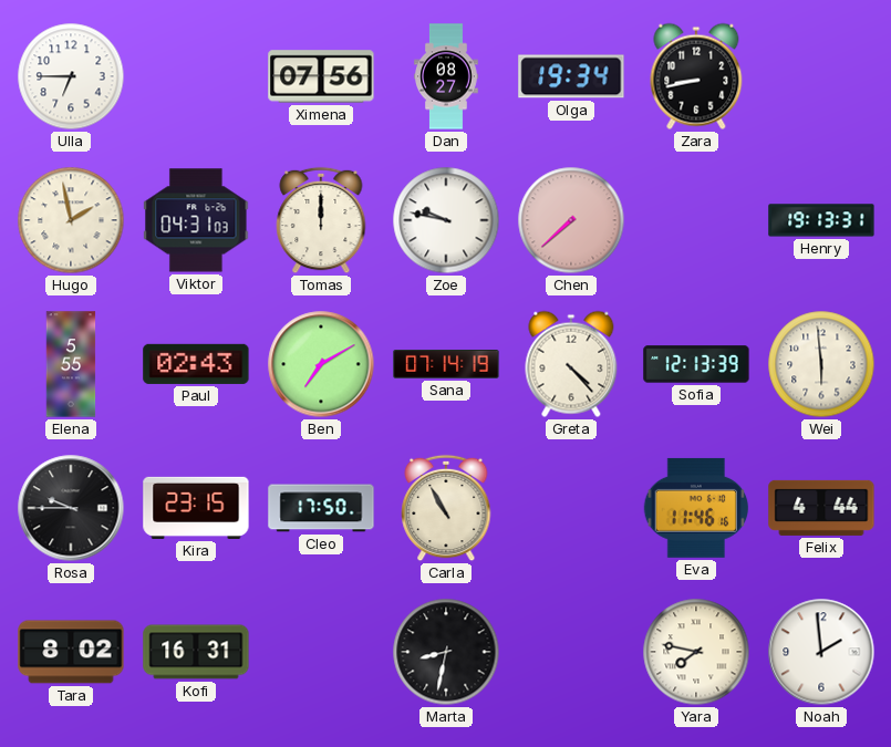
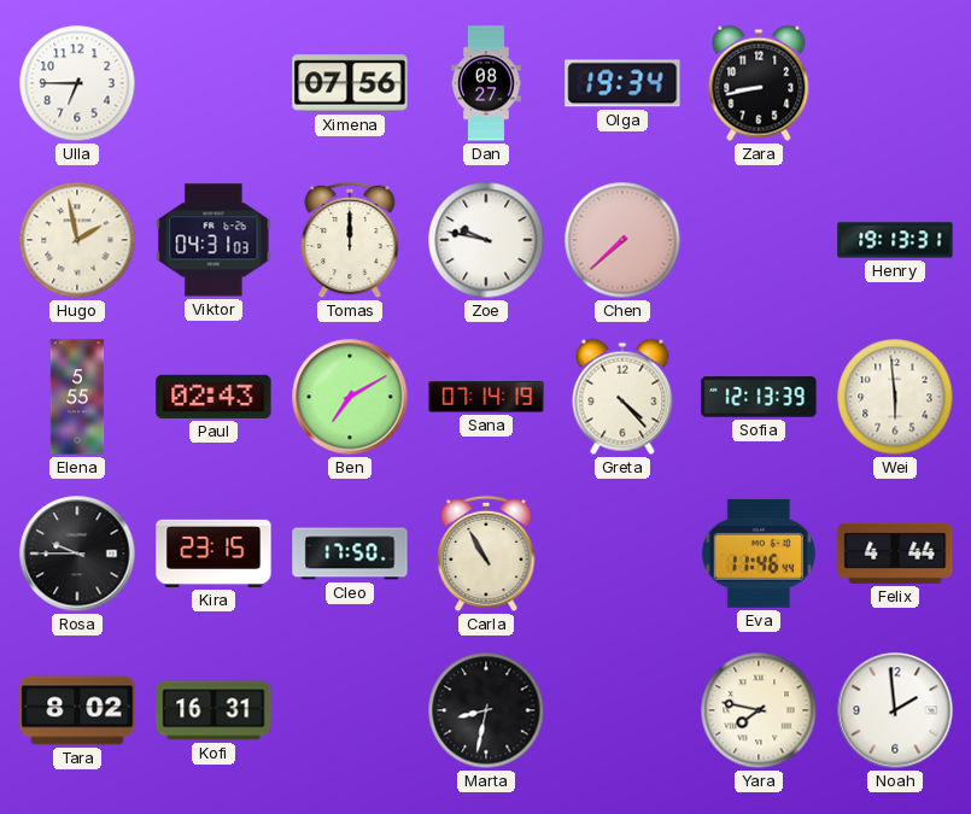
Eva: 11:46:16 -> 11:46:44
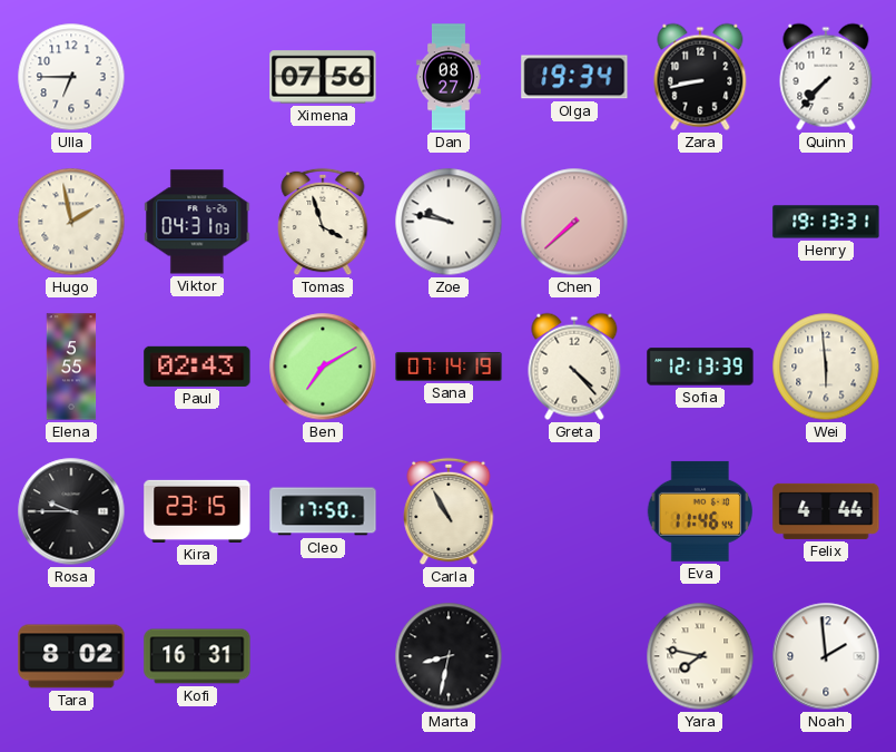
Quinn: none -> 7:37
Tomas: 12:00 -> 3:57
